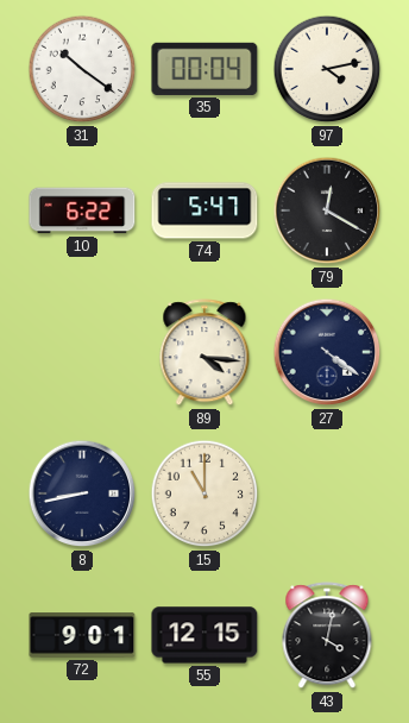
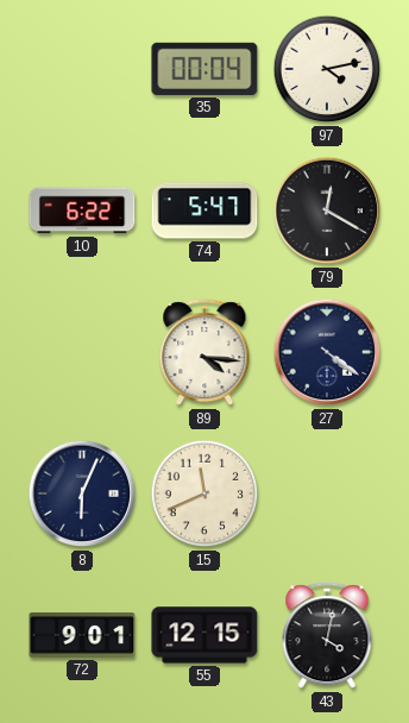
31: 10:21 -> none
8: 8:43 -> 6:04
15: 11:00 -> 11:41
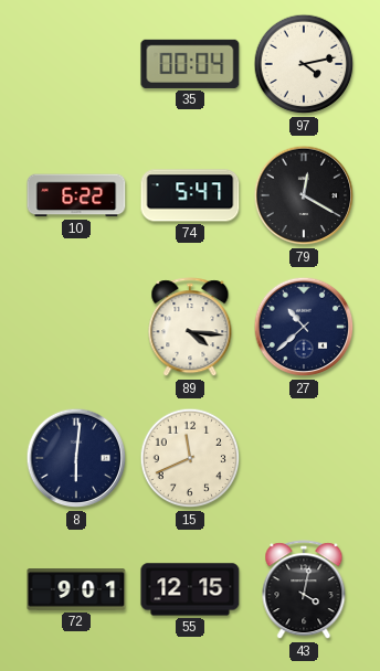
27: 4:21 -> 10:38
8: 6:04 -> 6:01
